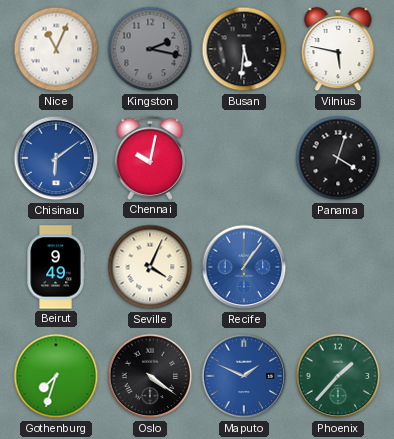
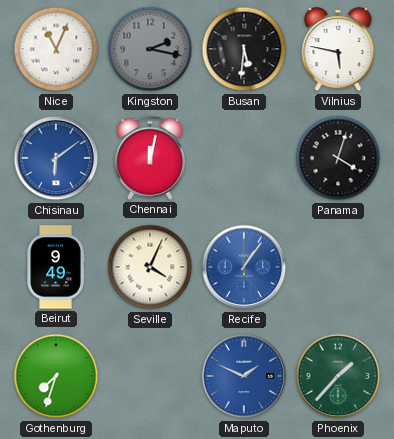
Chennai: 10:02 -> 12:02
Oslo: 4:21 -> none
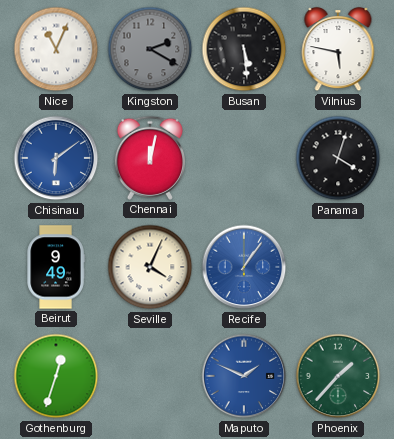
Kingston: 2:17 -> 2:20
Busan: 5:31 -> 5:29
Gothenburg: 7:33 -> 12:33
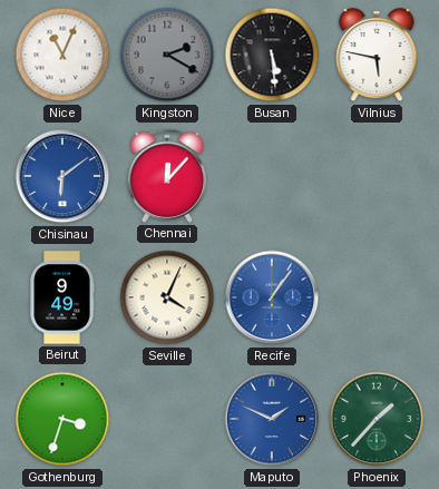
Chennai: 12:02 -> 12:07
Panama: 4:03 -> none
Gothenburg: 12:33 -> 3:33
